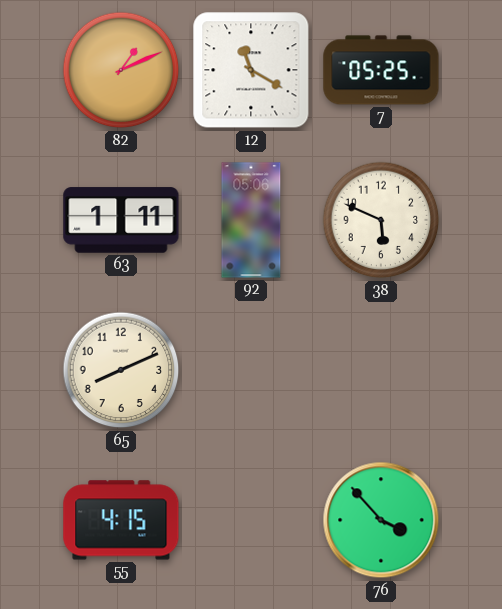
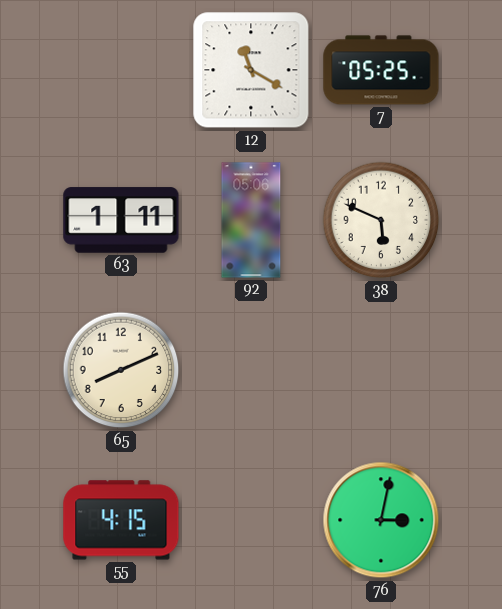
82: 1:11 -> none
76: 3:53 -> 3:02
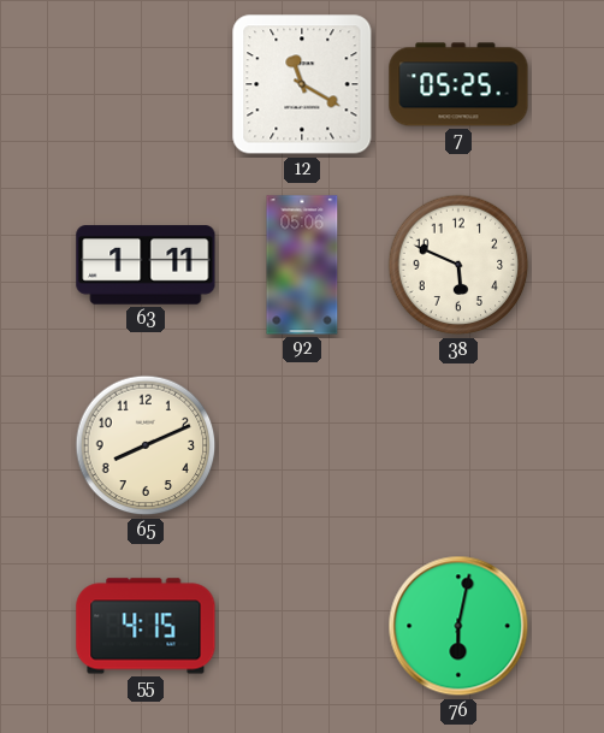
76: 3:02 -> 6:02
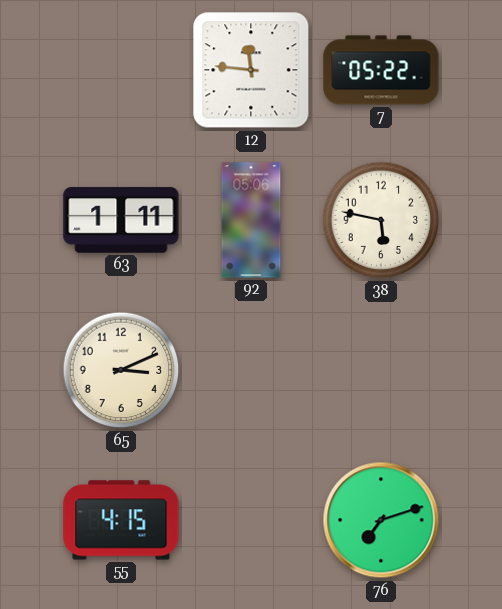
12: 11:20 -> 11:46
7: 05:25 -> 05:22
38: 5:49 -> 5:47
65: 8:11 -> 3:11
76: 6:02 -> 7:12
